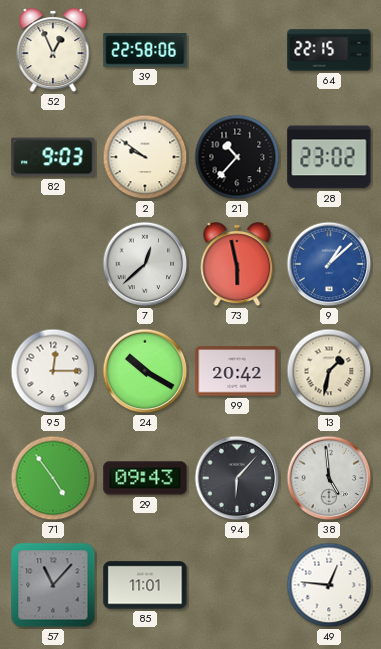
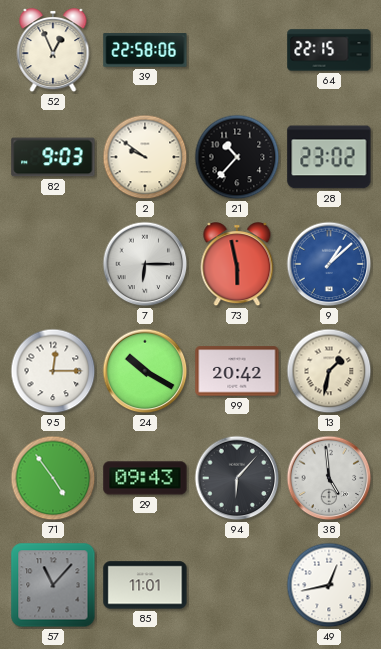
7: 12:38 -> 6:15
49: 12:46 -> 12:43
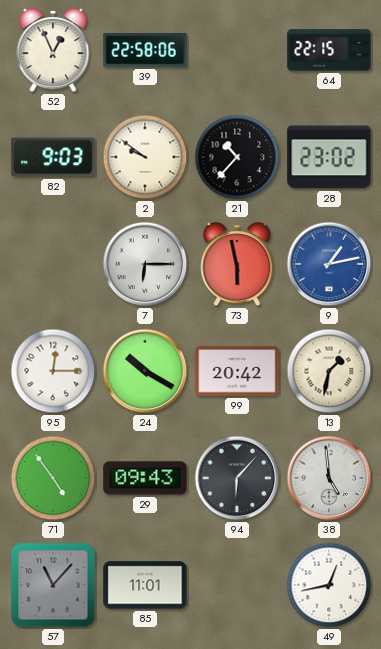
9: 1:08 -> 1:13
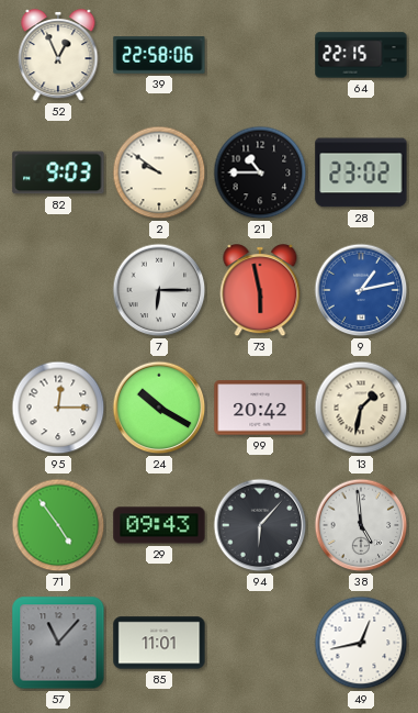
21: 10:37 -> 10:45
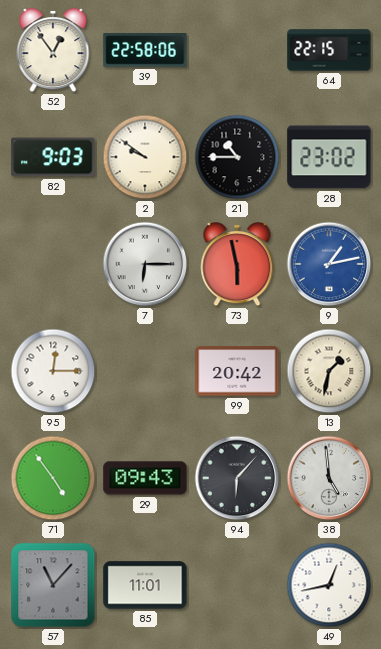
52: 12:56 -> 12:54
24: 10:20 -> none
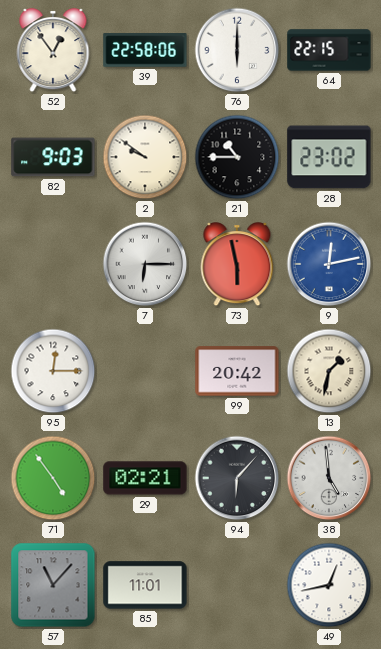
76: none -> 6:00
9: 1:13 -> 12:13
29: 09:43 -> 02:21
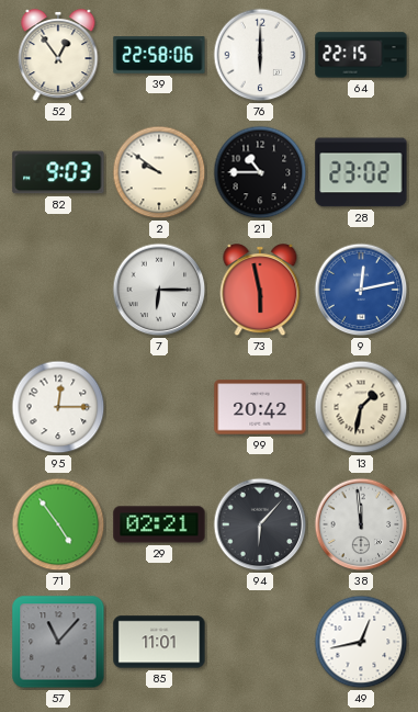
38: 4:59 -> 11:59
